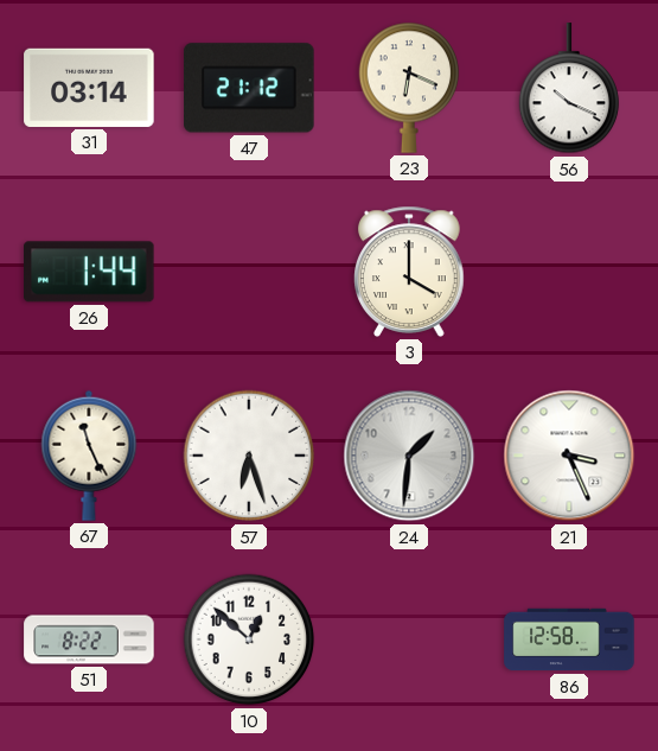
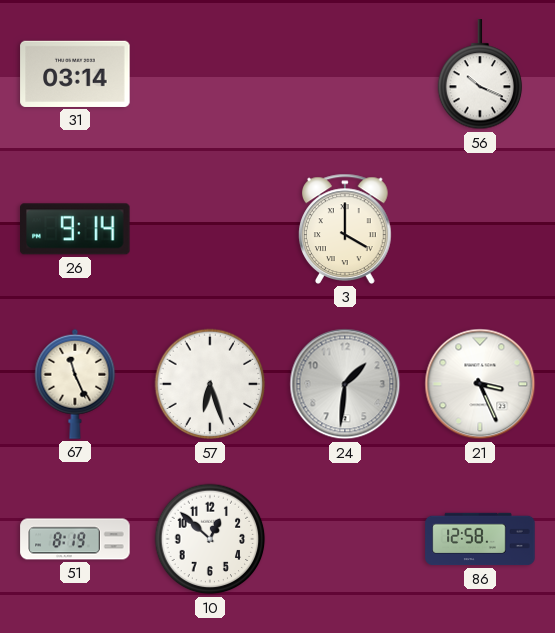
47: 21:12 -> none
23: 6:19 -> none
26: 1:44 -> 9:14
51: 8:22 -> 8:19
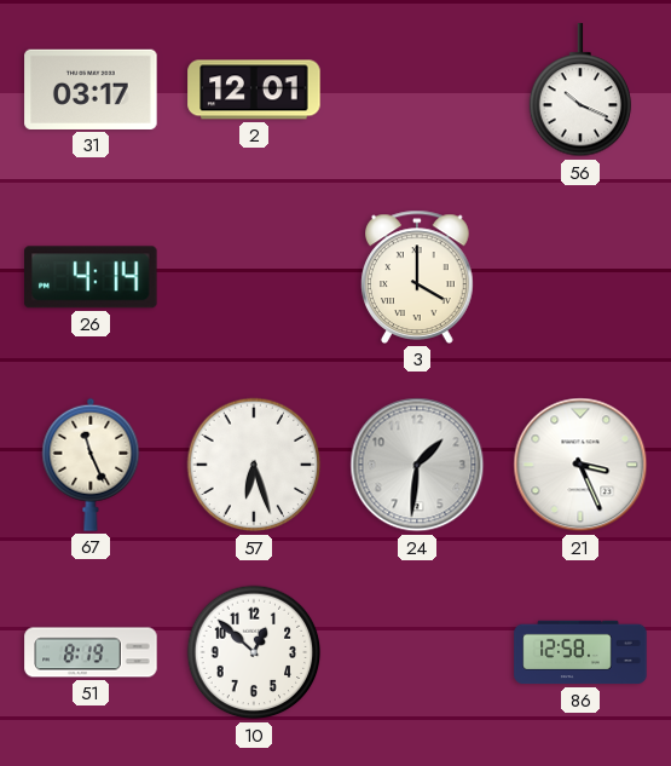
31: 03:14 -> 03:17
2: none -> 12:01
26: 9:14 -> 4:14
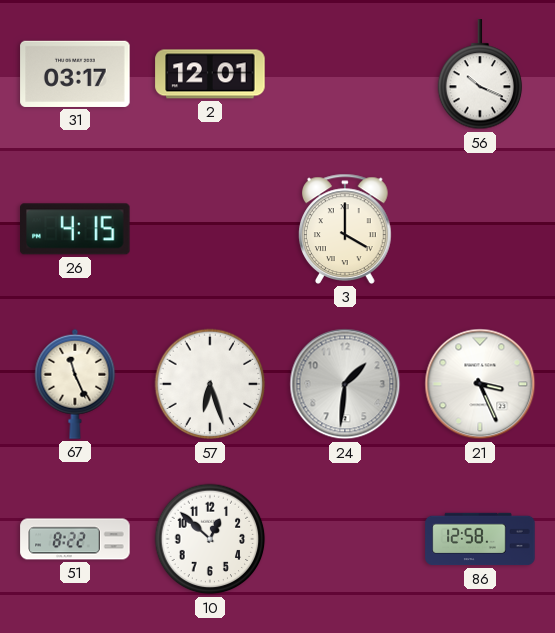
26: 4:14 -> 4:15
51: 8:19 -> 8:22
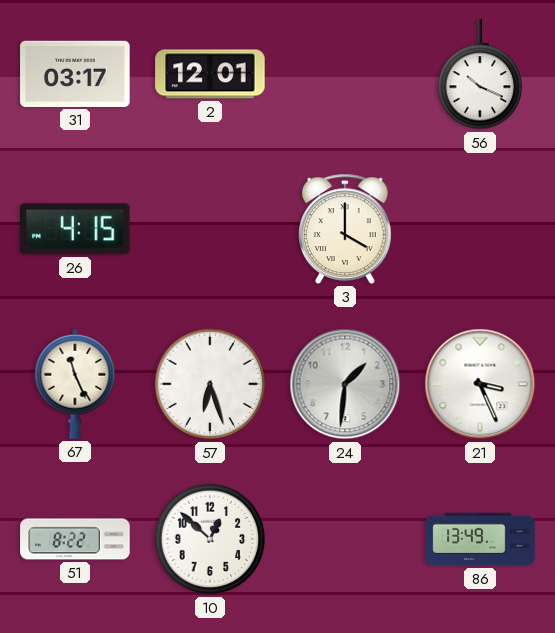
86: 12:58 -> 13:49
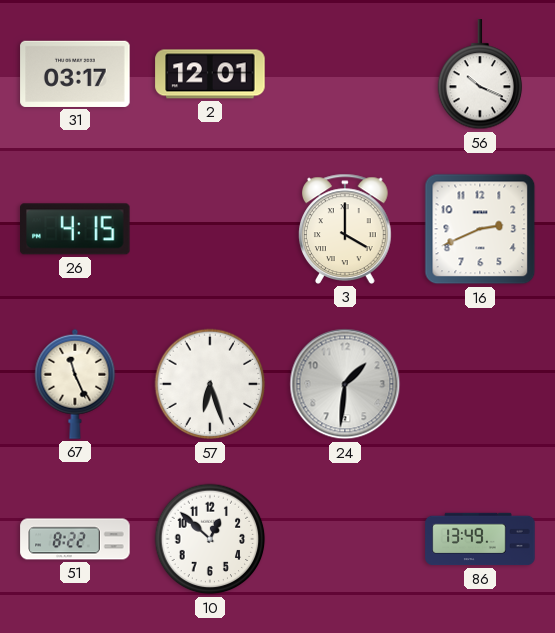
16: none -> 2:41
21: 3:26 -> none
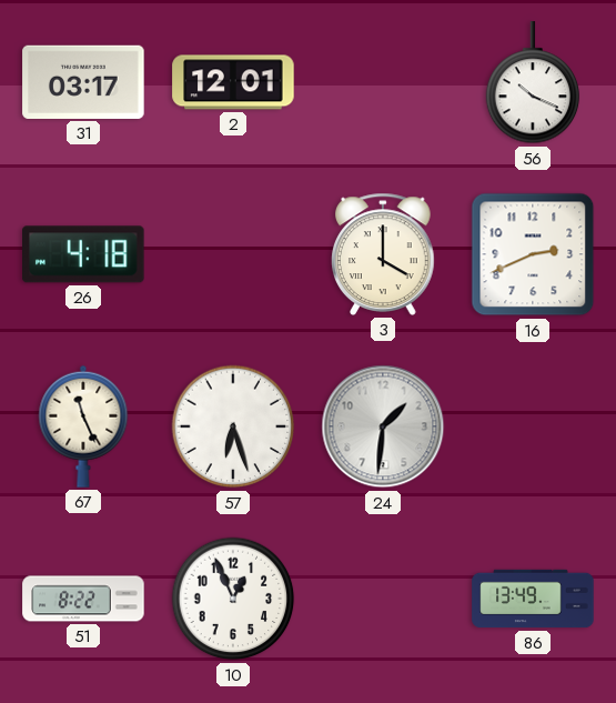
26: 4:15 -> 4:18
10: 12:52 -> 12:56
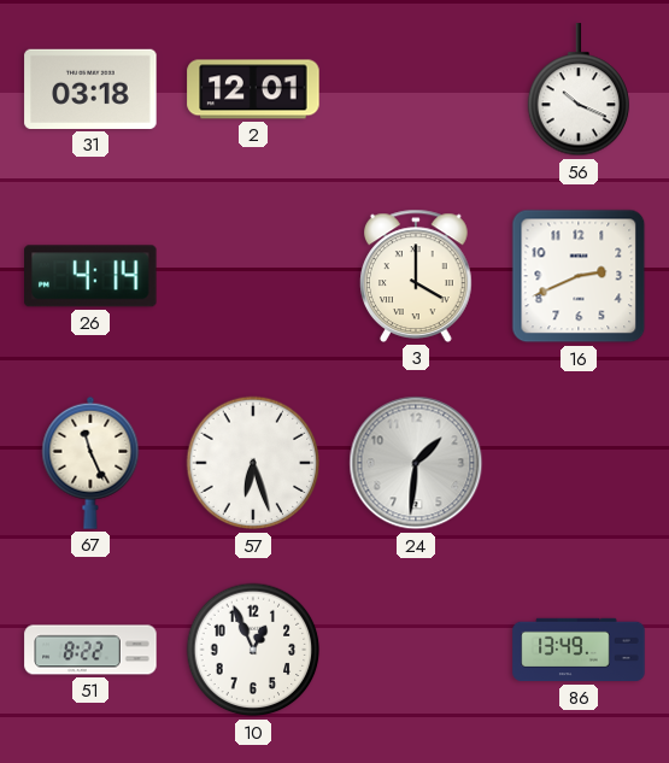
31: 03:17 -> 03:18
26: 4:18 -> 4:14
